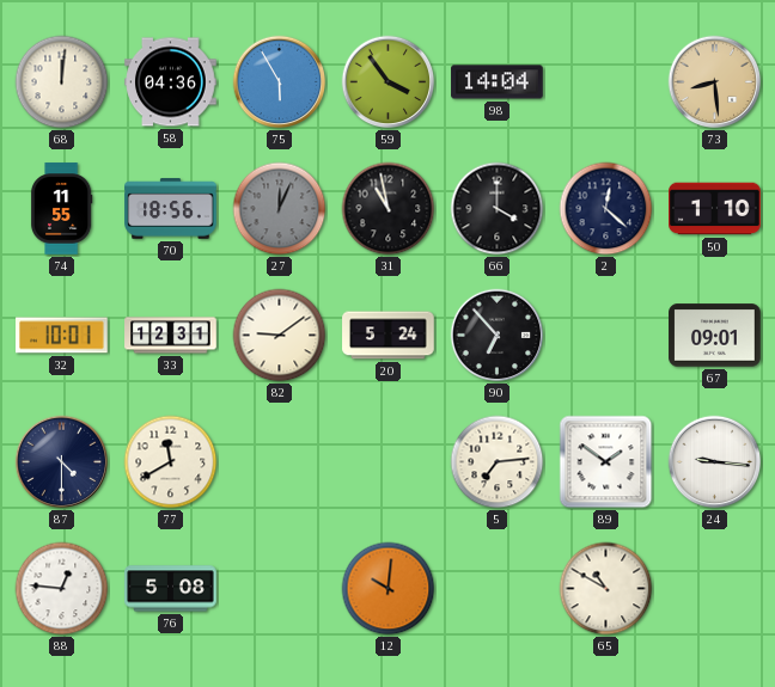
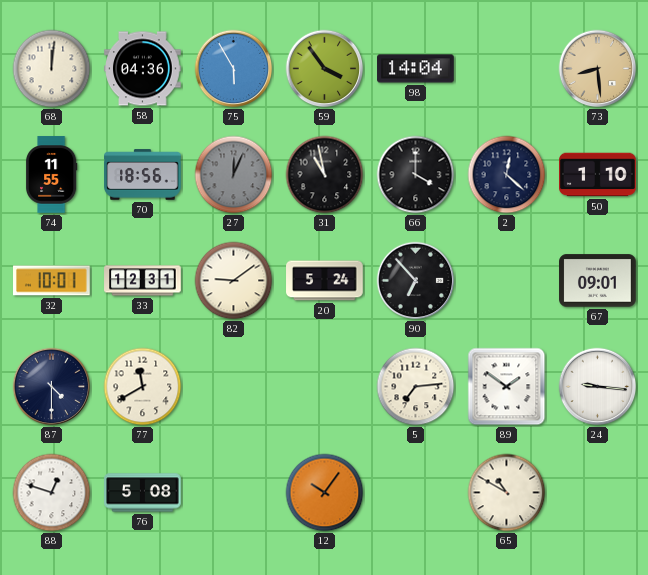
88: 12:46 -> 12:48
12: 10:01 -> 10:06
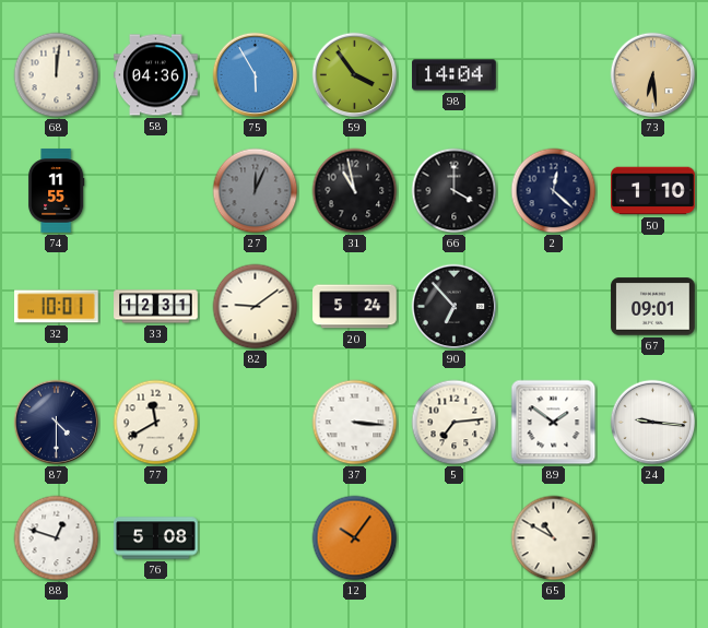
73: 8:29 -> 6:29
70: 18:56 -> none
37: none -> 3:16
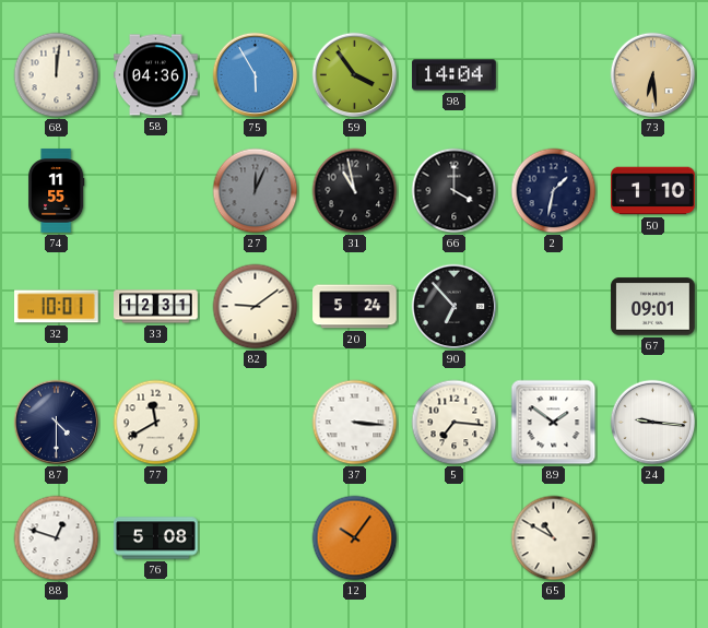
2: 12:22 -> 1:32
5: 7:14 -> 7:16
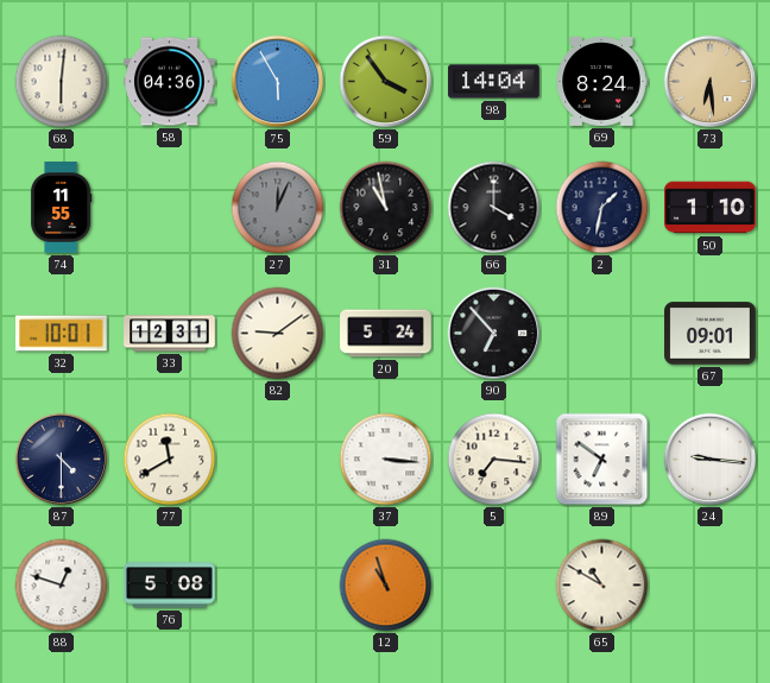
68: 12:01 -> 6:01
69: none -> 8:24
89: 1:51 -> 6:51
12: 10:06 -> 10:57
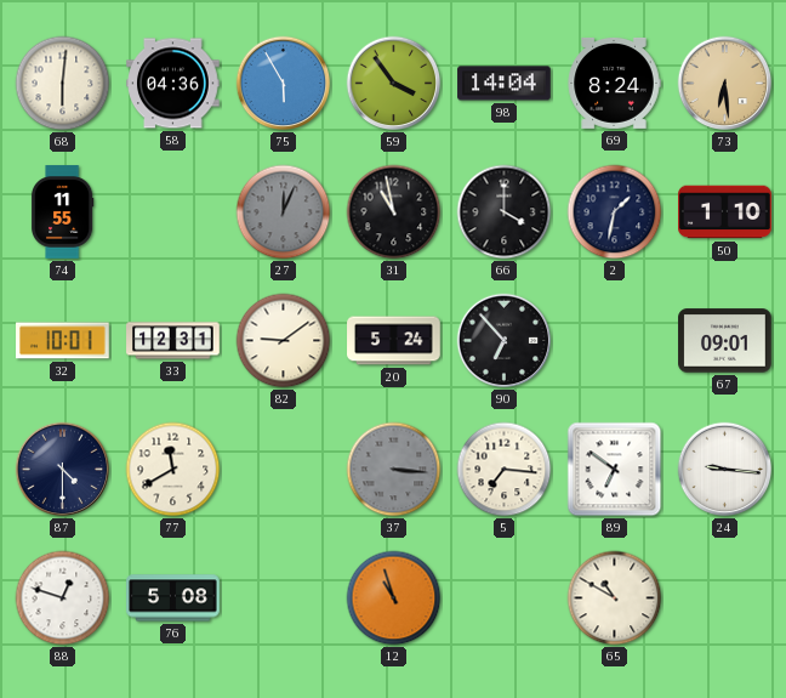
37 dial: white -> grey
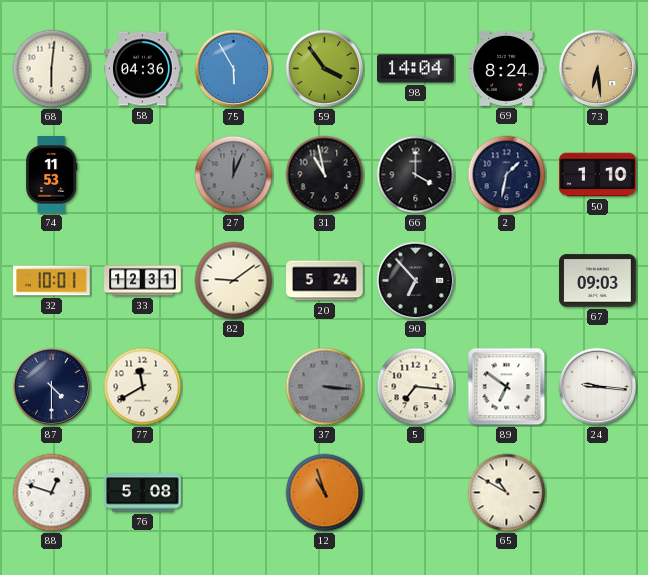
74: 11:55 -> 11:53
67: 09:01 -> 09:03
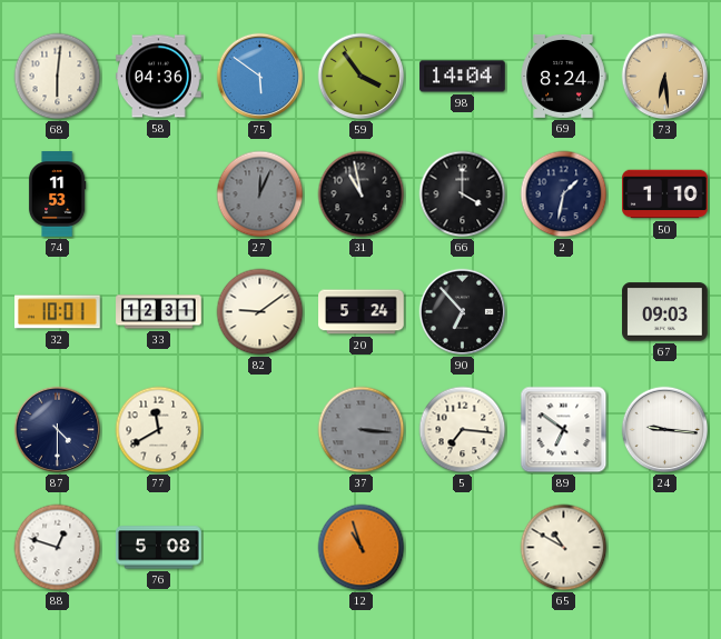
75: 5:55 -> 5:51
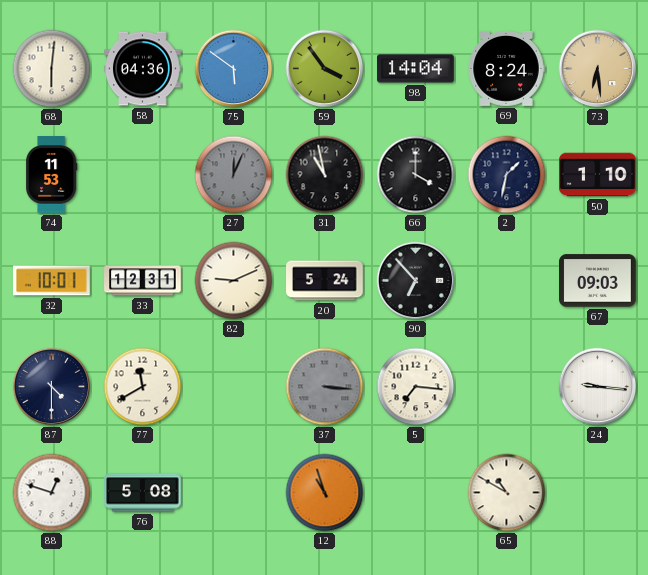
82: 9:09 -> 9:11
89: 6:51 -> none
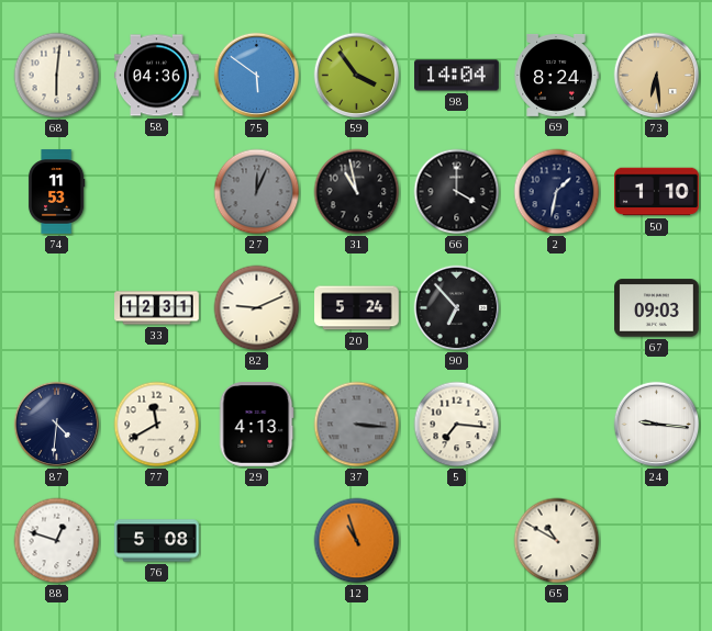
32: 10:01 -> none
87: 4:30 -> 4:31
29: none -> 4:13
